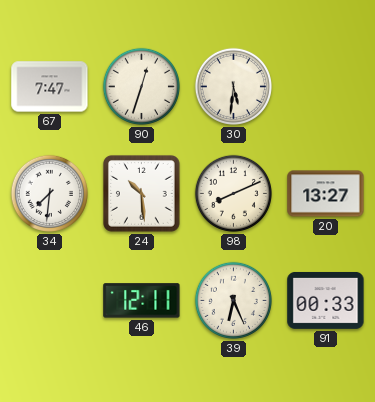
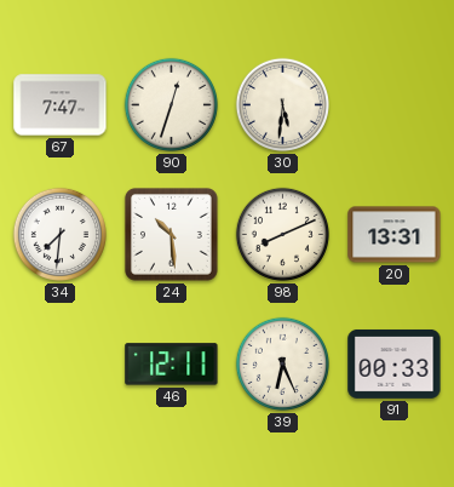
20: 13:27 -> 13:31
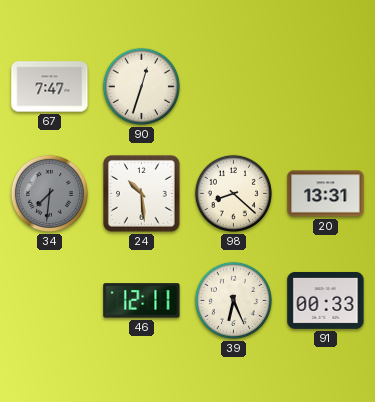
30: 5:31 -> none
34 dial: white -> grey
98: 8:11 -> 8:22
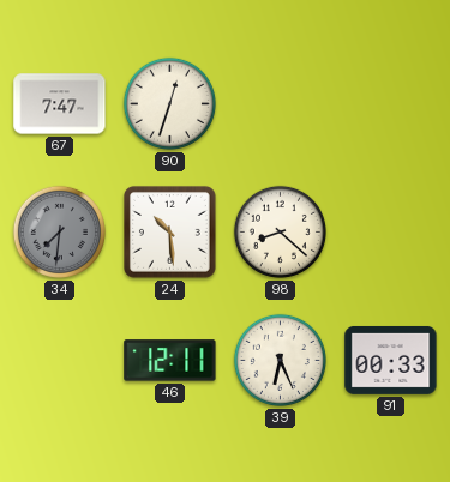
20: 13:31 -> none
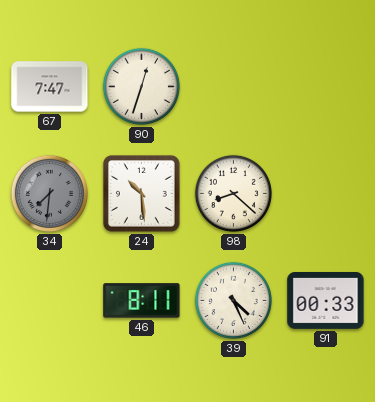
46: 12:11 -> 8:11
39: 6:26 -> 4:26
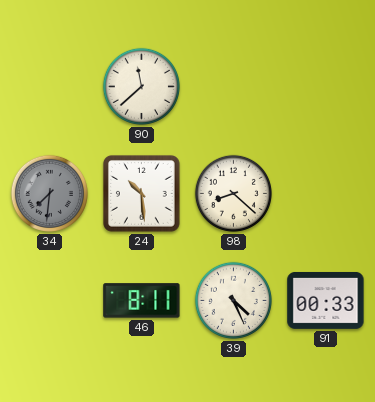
67: 7:47 -> none
90: 12:33 -> 11:38
